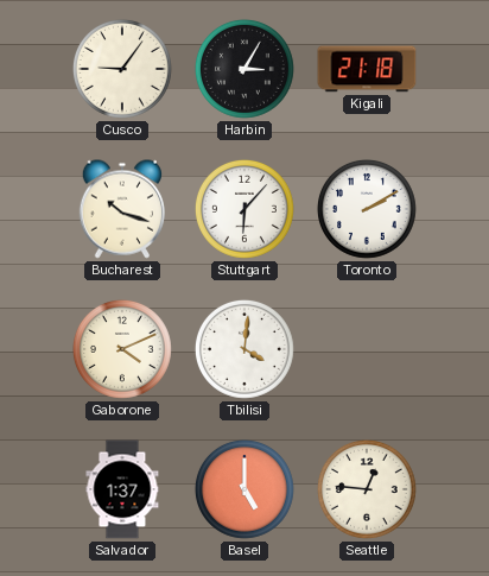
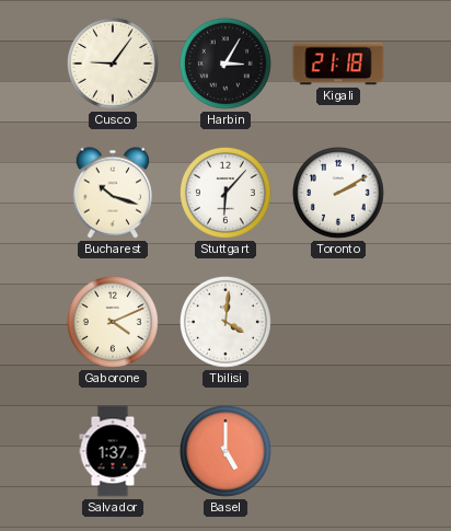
Seattle: 12:46 -> none
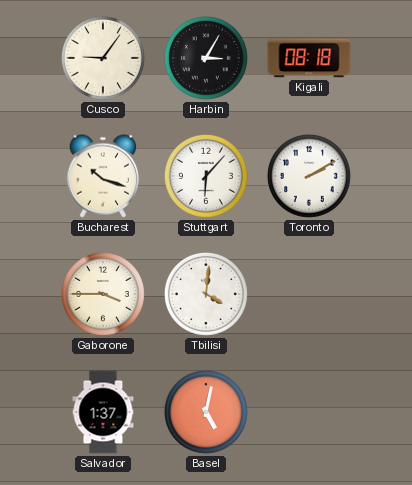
Kigali: 21:18 -> 08:18
Gaborone: 4:11 -> 3:45
Basel: 5:00 -> 5:02
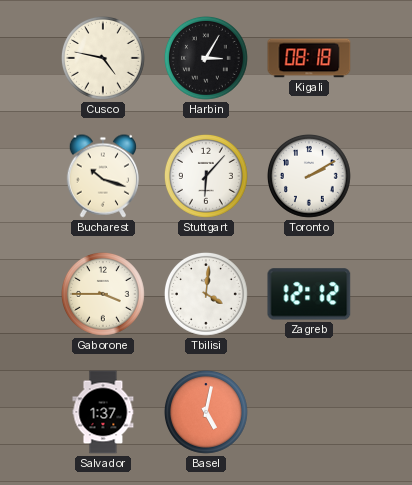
Cusco: 9:06 -> 4:47
Zagreb: none -> 12:12
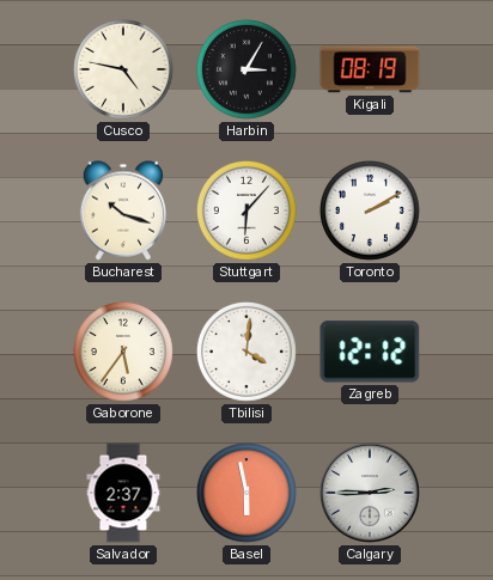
Kigali: 08:18 -> 08:19
Gaborone: 3:45 -> 5:36
Salvador: 1:37 -> 2:37
Basel: 5:02 -> 5:58
Calgary: none -> 2:45
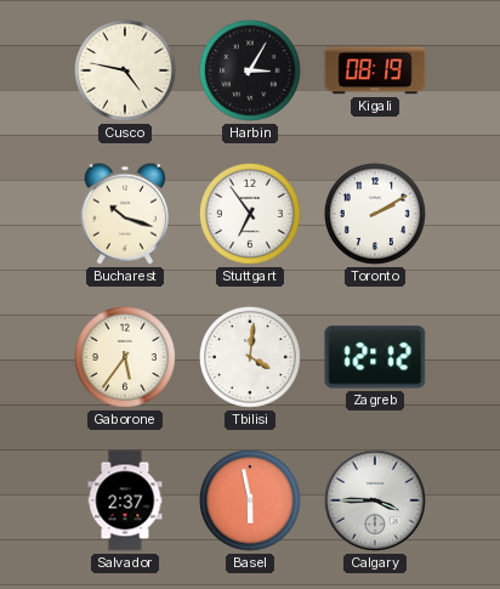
Stuttgart: 6:07 -> 6:54
Calgary: 2:45 -> 3:45
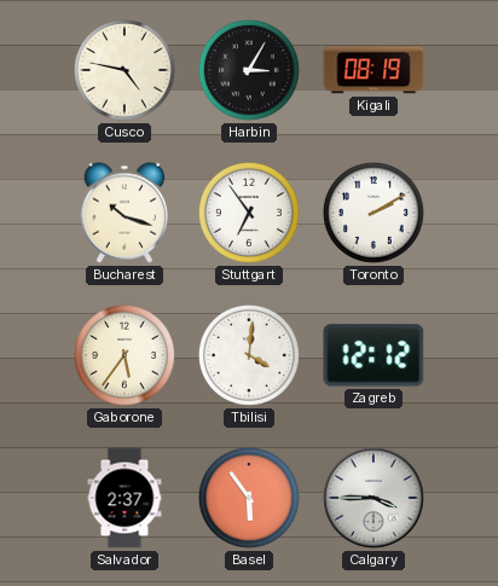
Basel: 5:58 -> 5:54
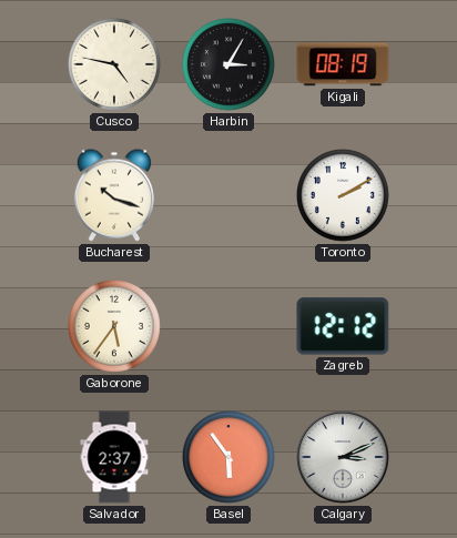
Stuttgart: 6:54 -> none
Tbilisi: 4:01 -> none
Calgary: 3:45 -> 3:11
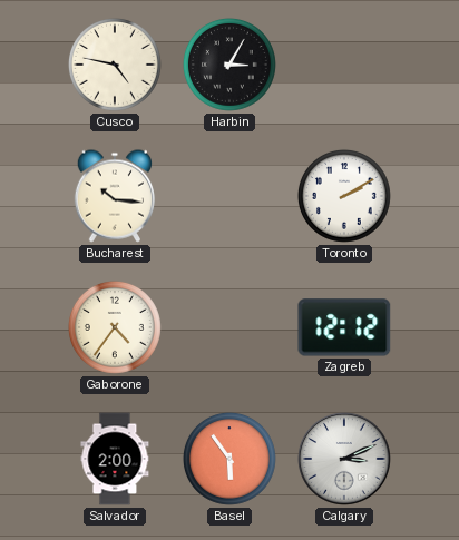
Kigali: 08:19 -> none
Bucharest: 10:18 -> 10:16
Gaborone: 5:36 -> 4:36
Salvador: 2:37 -> 2:00
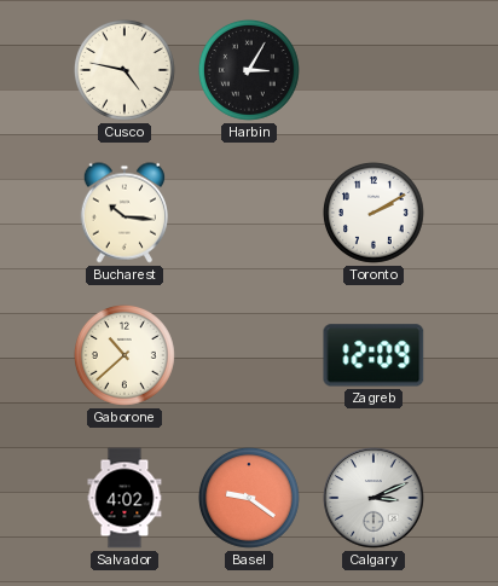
Gaborone: 4:36 -> 10:38
Zagreb: 12:12 -> 12:09
Salvador: 2:00 -> 4:02
Basel: 5:54 -> 9:21
